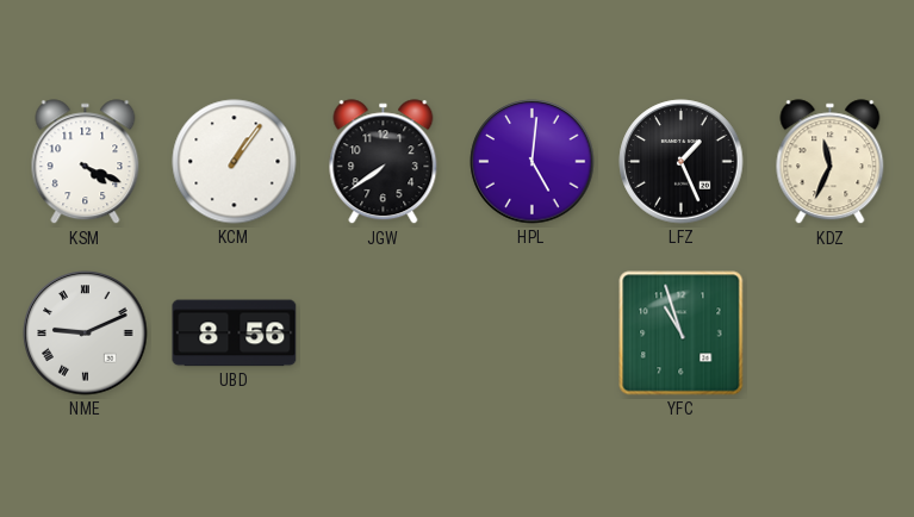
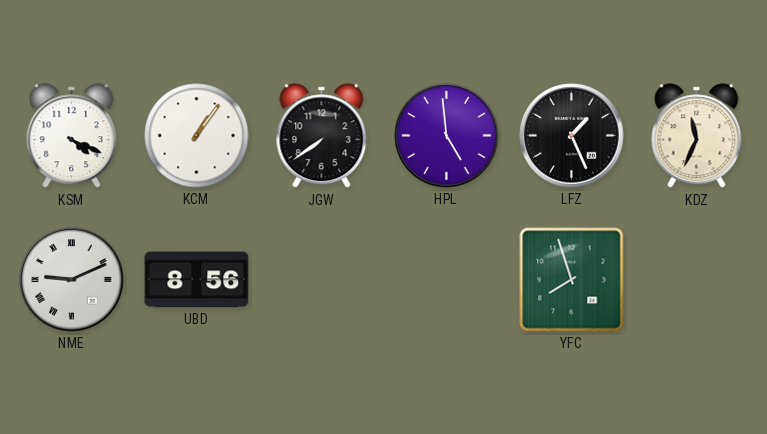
HPL: 5:01 -> 4:59
YFC: 10:57 -> 7:57
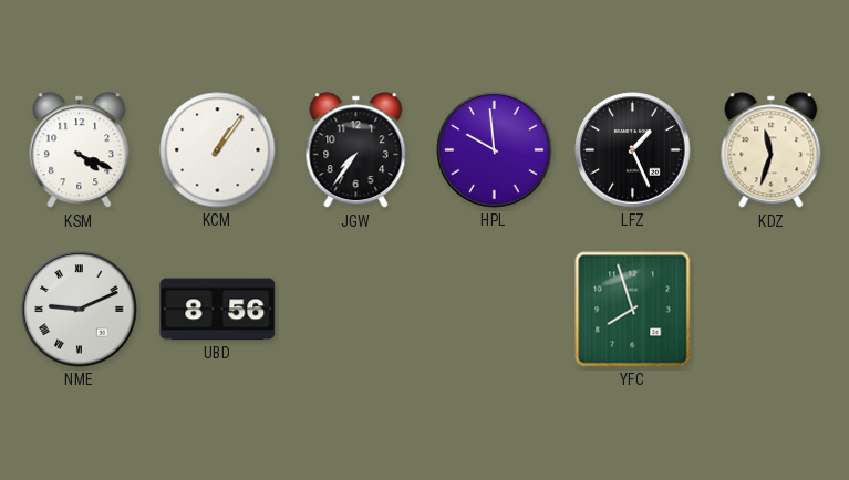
JGW: 7:39 -> 7:36
HPL: 4:59 -> 9:59
KDZ: 11:34 -> 11:33
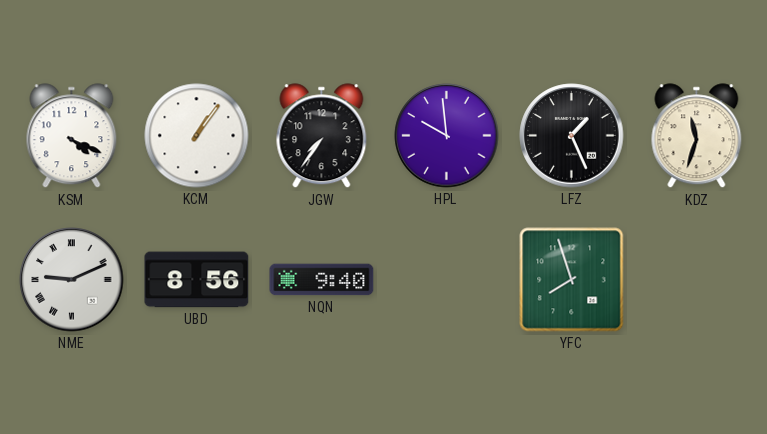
NQN: none -> 9:40
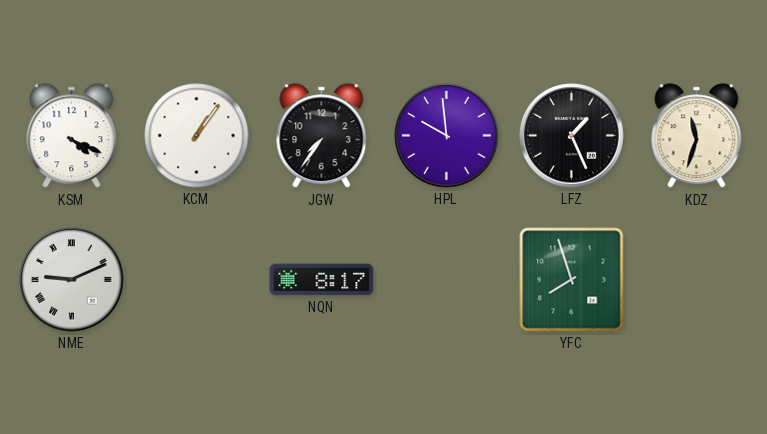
UBD: 8:56 -> none
NQN: 9:40 -> 8:17
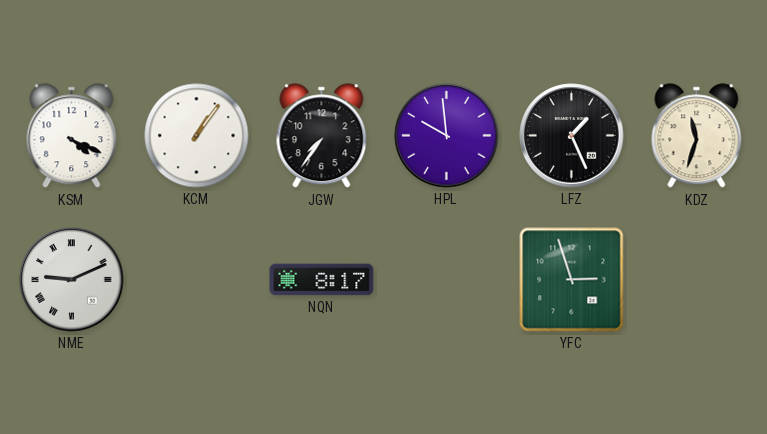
YFC: 7:57 -> 2:57
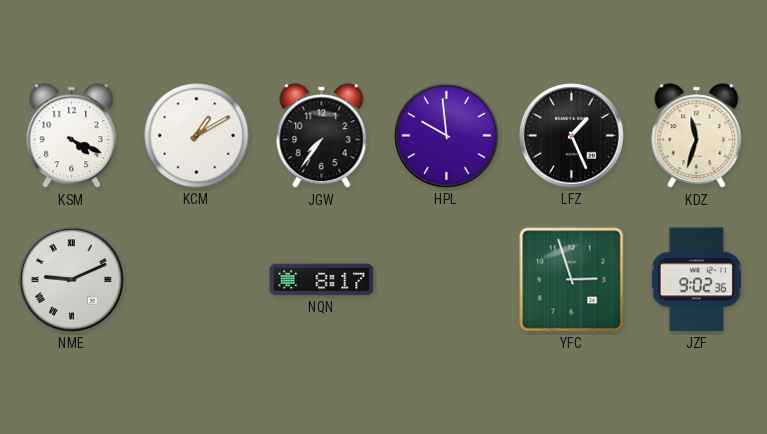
KCM: 1:06 -> 1:10
JZF: none -> 9:02
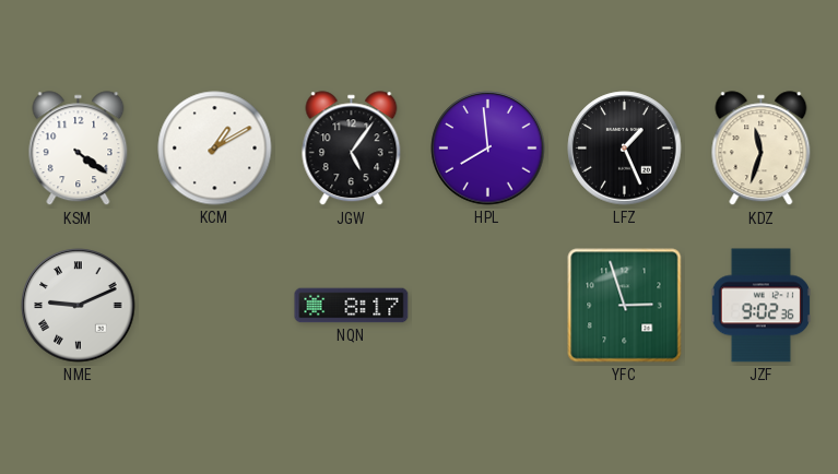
KSM: 4:19 -> 4:21
JGW: 7:36 -> 5:06
HPL: 9:59 -> 7:59
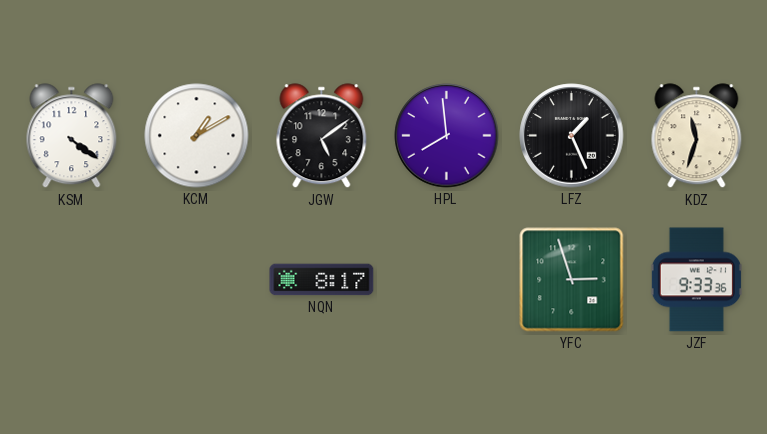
JGW: 5:06 -> 5:09
NME: 9:11 -> none
JZF: 9:02 -> 9:33
